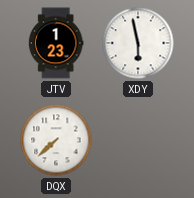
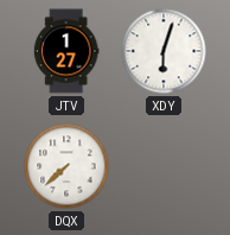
JTV: 1:23 -> 1:27
XDY: 5:58 -> 6:03
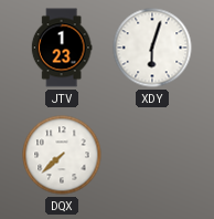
JTV: 1:27 -> 1:23
